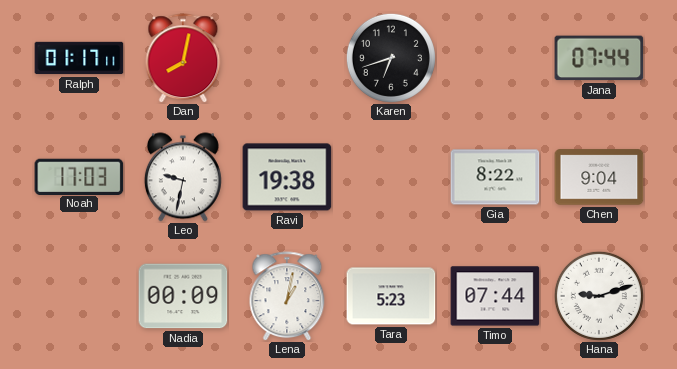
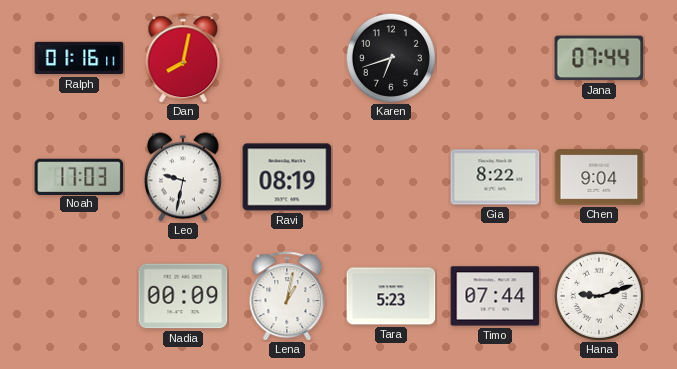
Ralph: 01:17 -> 01:16
Ravi: 19:38 -> 08:19
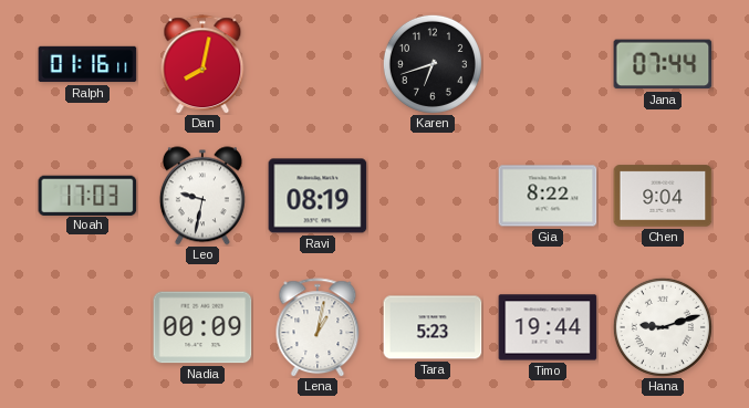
Timo: 07:44 -> 19:44
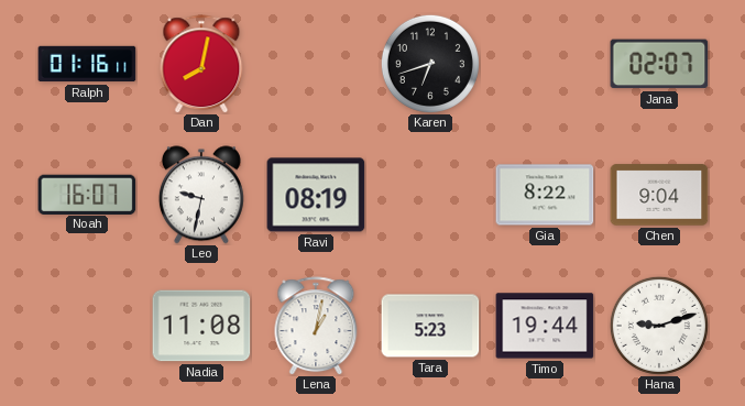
Jana: 07:44 -> 02:07
Noah: 17:03 -> 16:07
Nadia: 00:09 -> 11:08
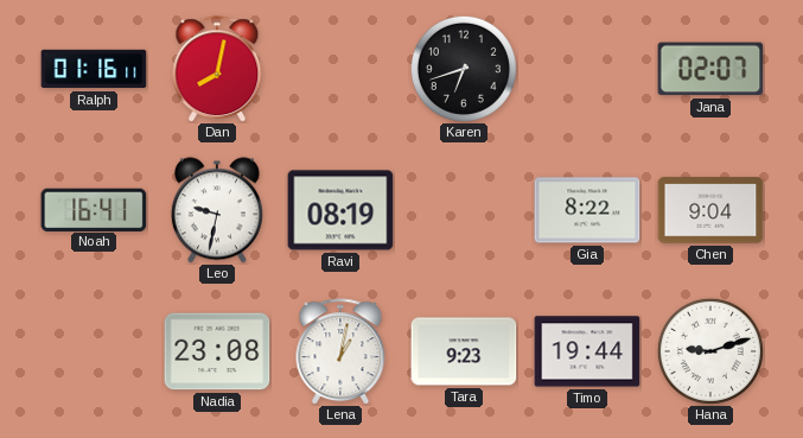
Noah: 16:07 -> 16:41
Nadia: 11:08 -> 23:08
Tara: 5:23 -> 9:23
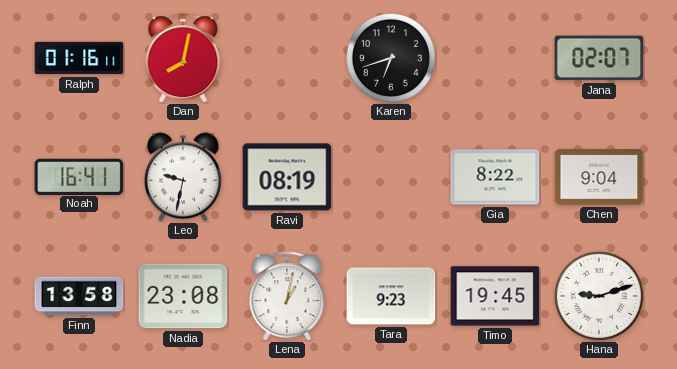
Finn: none -> 13:58
Timo: 19:44 -> 19:45
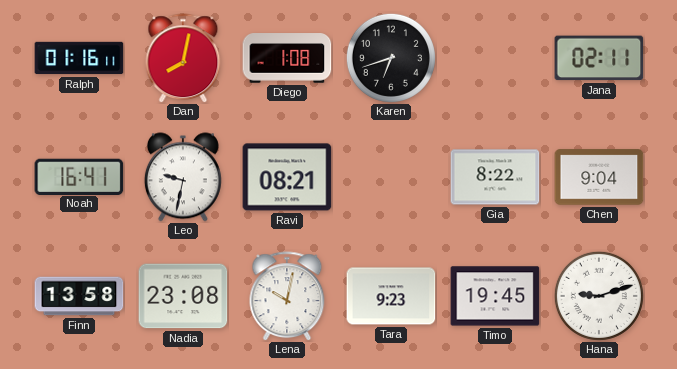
Diego: none -> 1:08
Jana: 02:07 -> 02:11
Ravi: 08:19 -> 08:21
Lena: 1:02 -> 10:02
